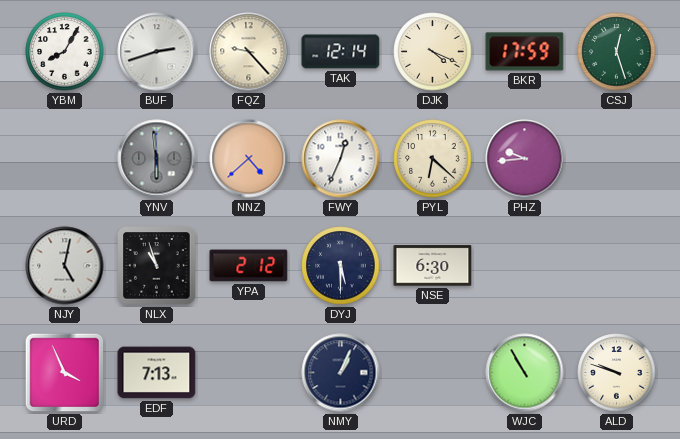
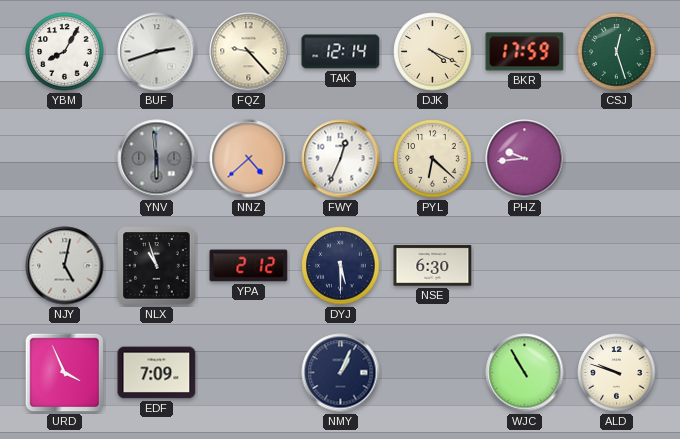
EDF: 7:13 -> 7:09
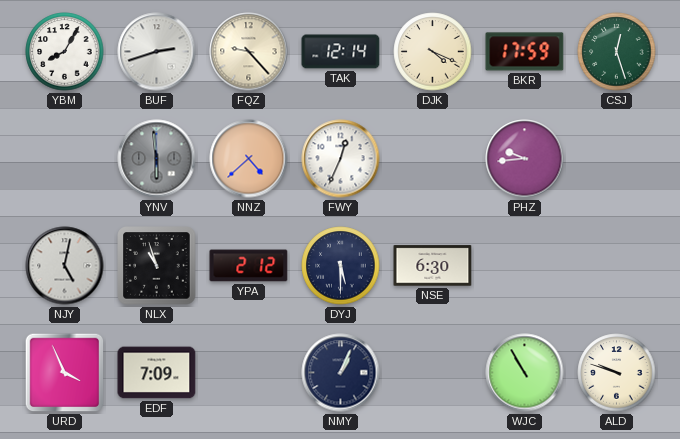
PYL: 6:22 -> none
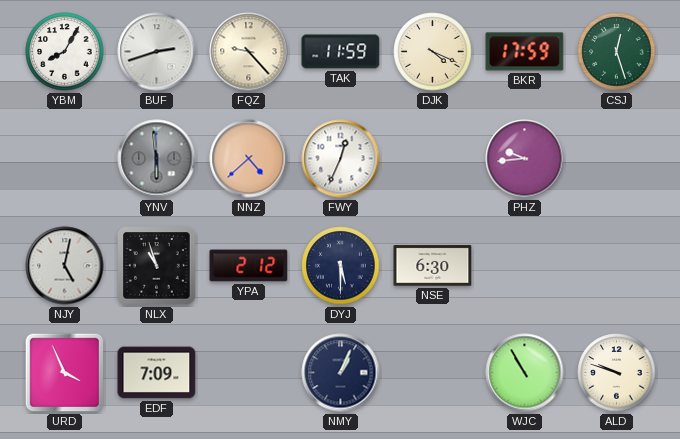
TAK: 12:14 -> 11:59
